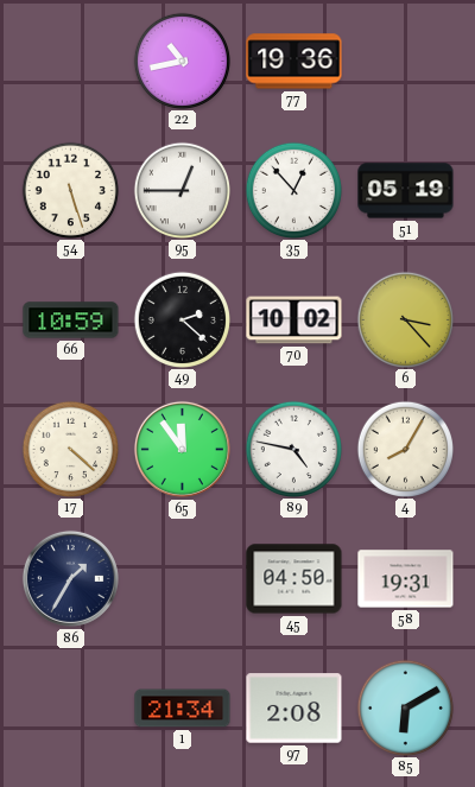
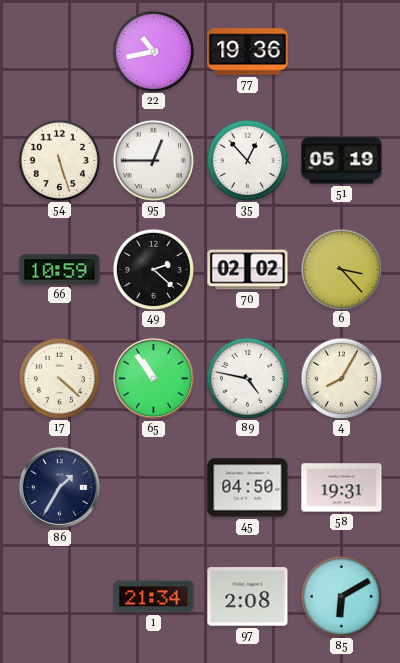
70: 10:02 -> 02:02
65: 11:54 -> 10:54
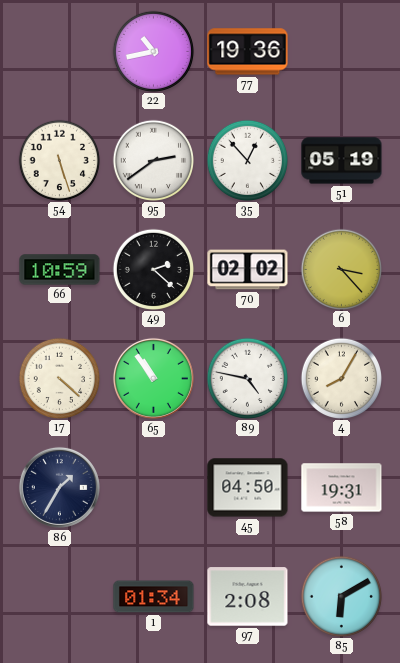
95: 12:45 -> 2:39
1: 21:34 -> 01:34
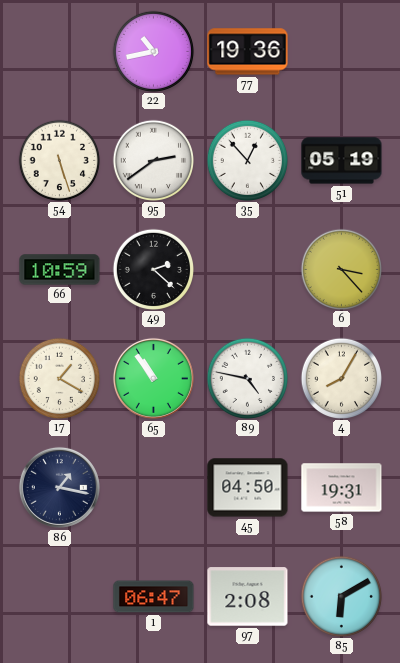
70: 02:02 -> none
17: 4:22 -> 1:20
86: 1:35 -> 1:17
1: 01:34 -> 06:47
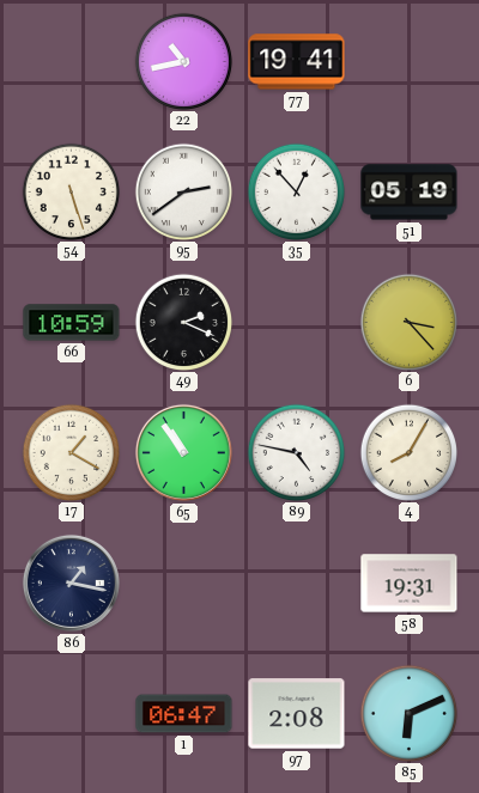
77: 19:36 -> 19:41
49: 2:22 -> 2:19
45: 04:50 -> none
85: 6:10 -> 6:11
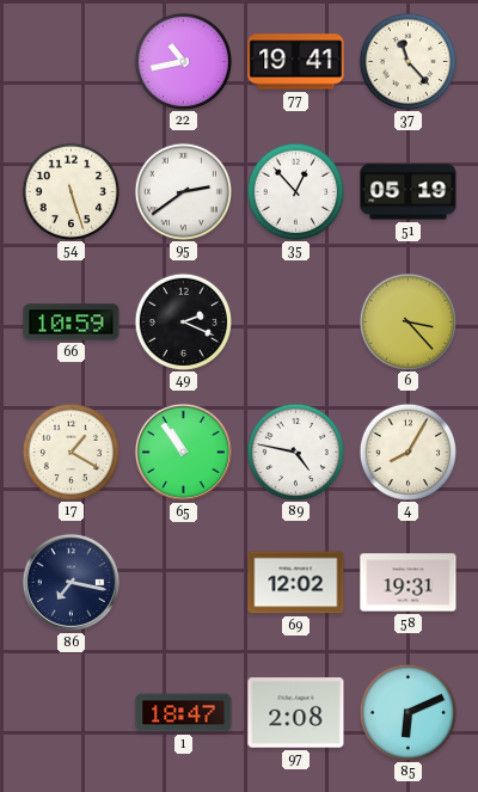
37: none -> 11:23
86: 1:17 -> 7:17
69: none -> 12:02
1: 06:47 -> 18:47
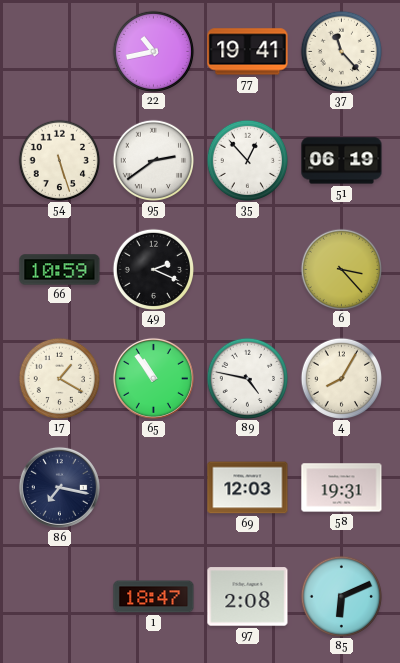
51: 05:19 -> 06:19
69: 12:02 -> 12:03
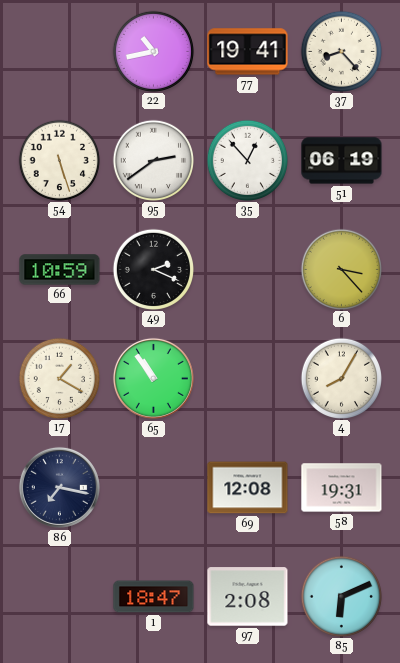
37: 11:23 -> 8:23
89: 4:47 -> none
69: 12:03 -> 12:08
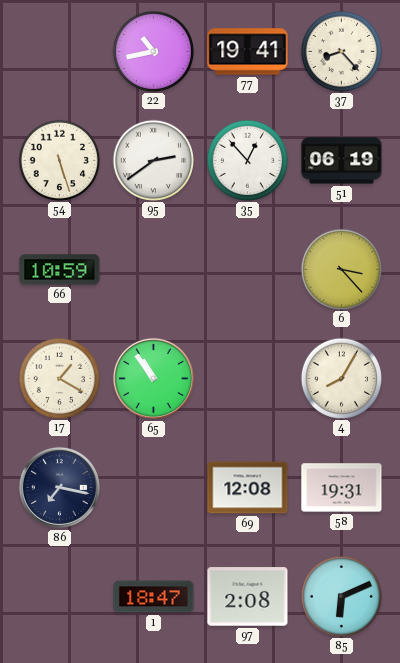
49: 2:19 -> none
